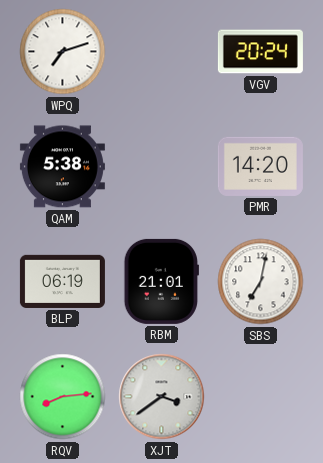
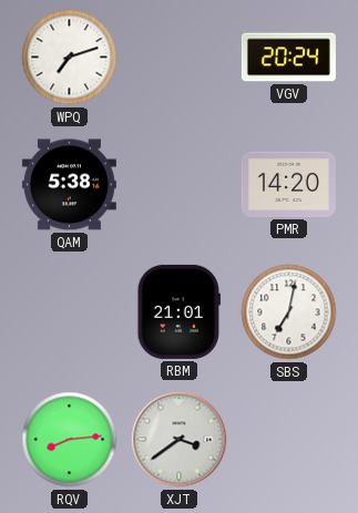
BLP: 06:19 -> none
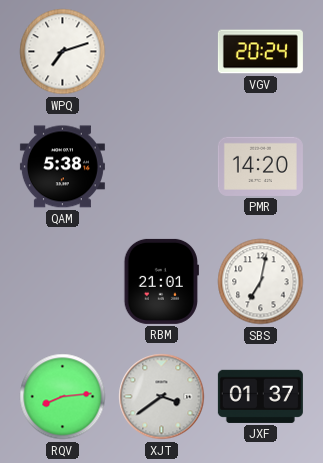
JXF: none -> 01:37
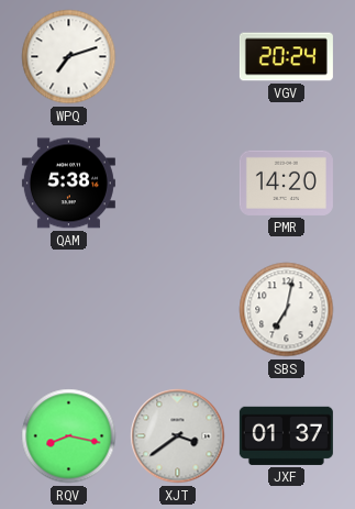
RBM: 21:01 -> none
RQV: 8:14 -> 8:17
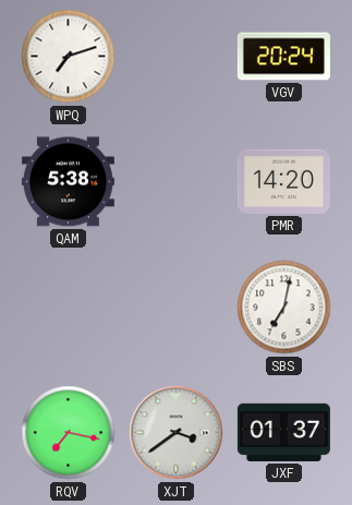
RQV: 8:17 -> 7:17
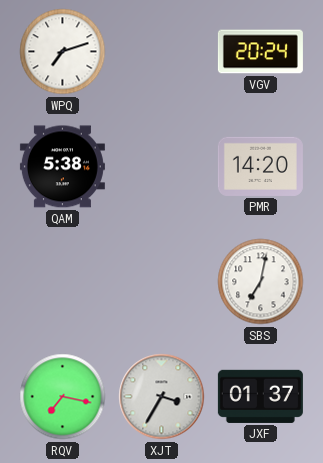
XJT: 3:39 -> 3:35
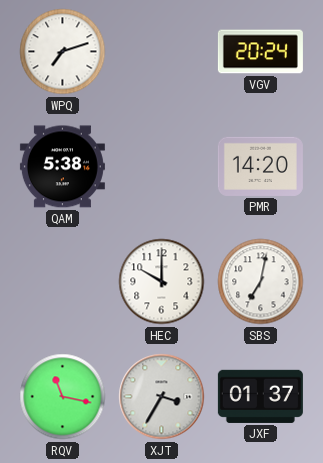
HEC: none -> 10:00
RQV: 7:17 -> 11:17
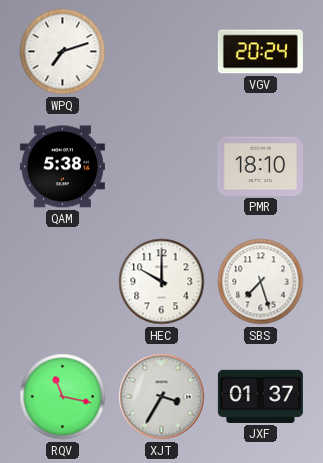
PMR: 14:20 -> 18:10
SBS: 7:02 -> 7:27
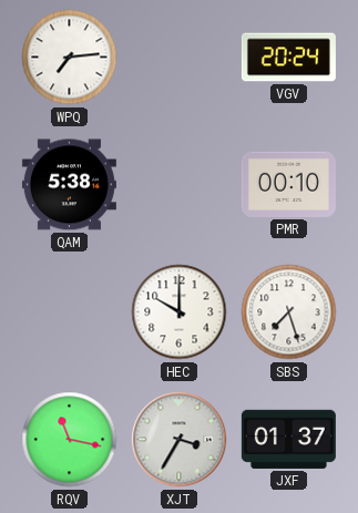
WPQ: 7:12 -> 7:14
PMR: 18:10 -> 00:10
